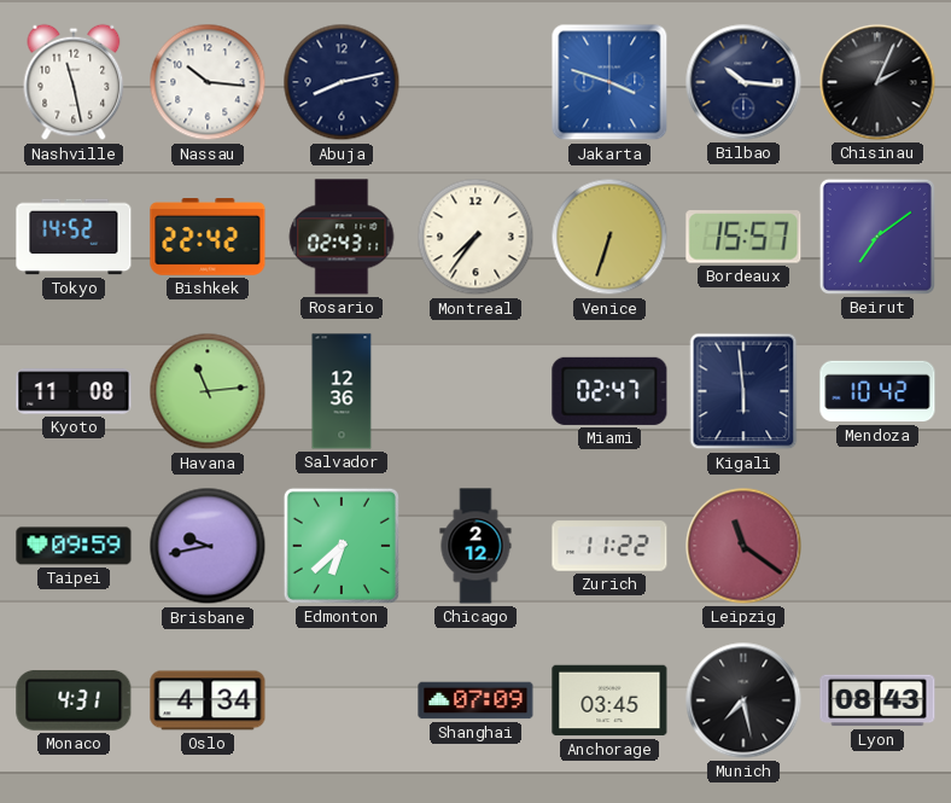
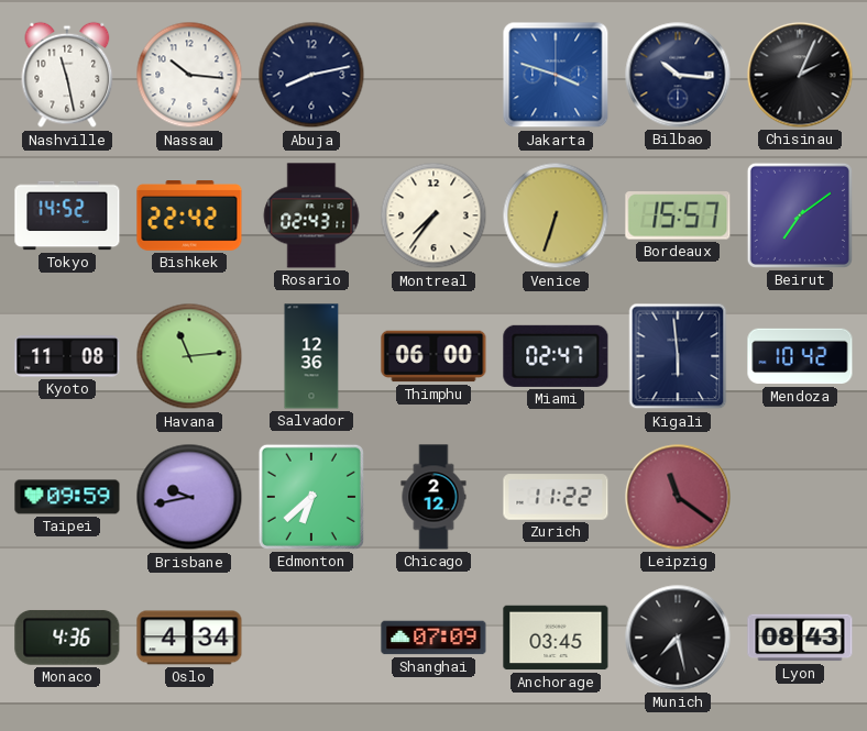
Thimphu: none -> 06:00
Monaco: 4:31 -> 4:36
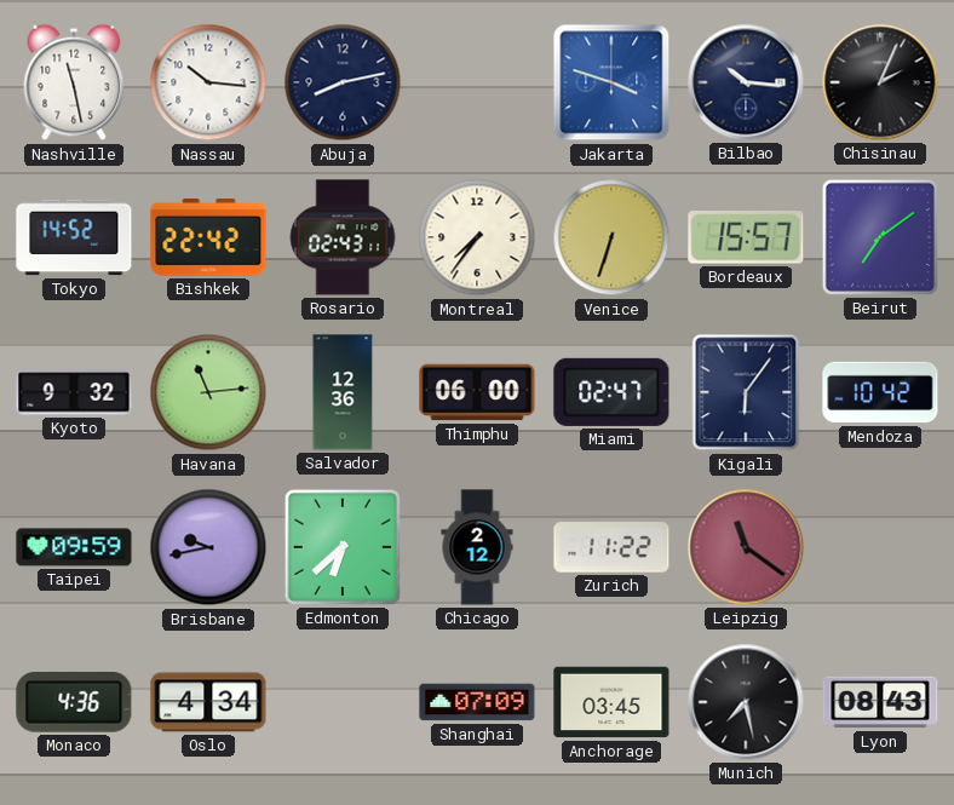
Kyoto: 11:08 -> 9:32
Kigali: 5:59 -> 6:06
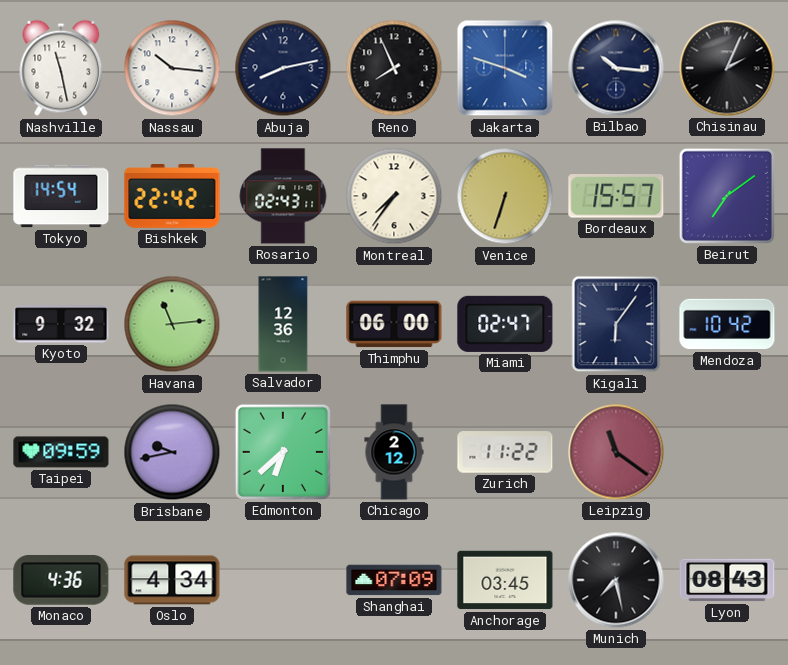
Reno: none -> 7:56
Tokyo: 14:52 -> 14:54
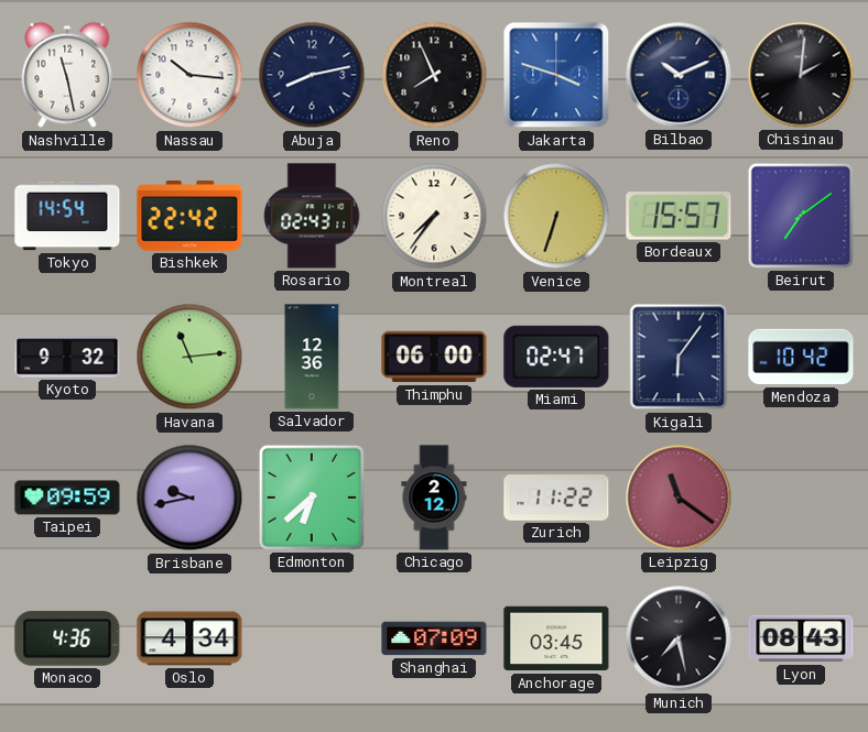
Bilbao: 10:16 -> 10:11
Chisinau: 2:04 -> 2:01
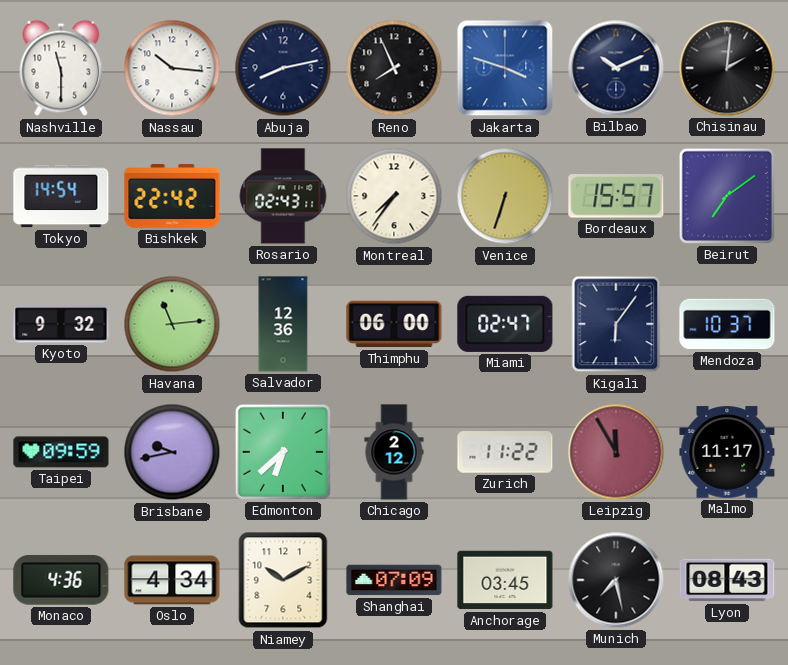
Nashville: 11:28 -> 11:30
Mendoza: 10:42 -> 10:37
Leipzig: 11:21 -> 11:55
Malmo: none -> 11:17
Niamey: none -> 10:10
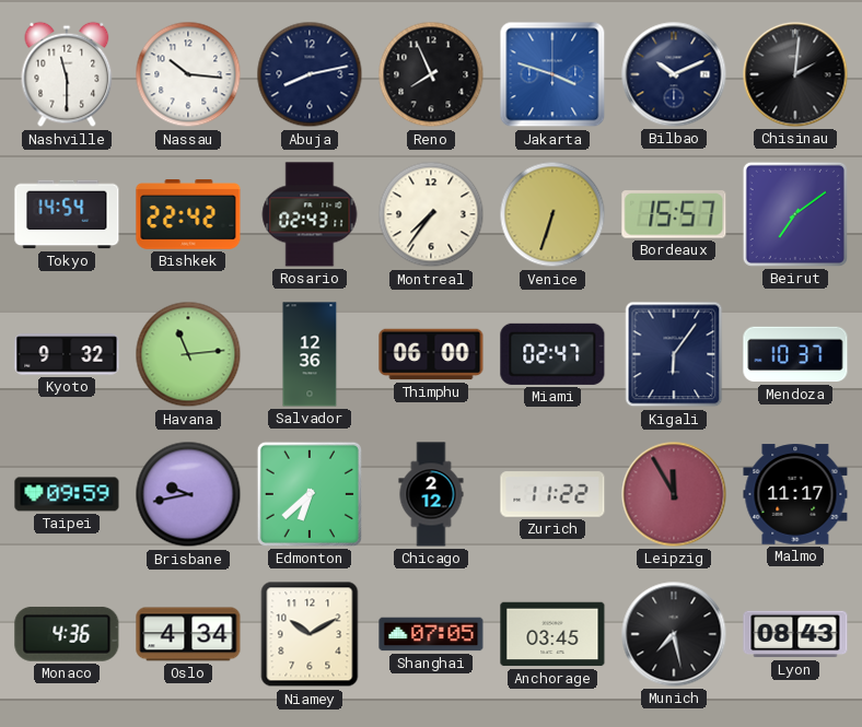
Shanghai: 07:09 -> 07:05
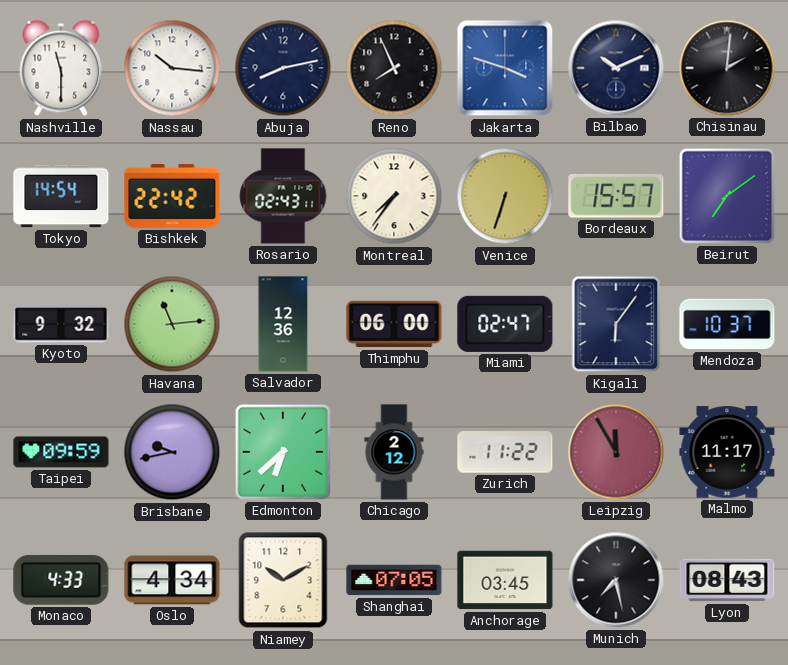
Monaco: 4:36 -> 4:33
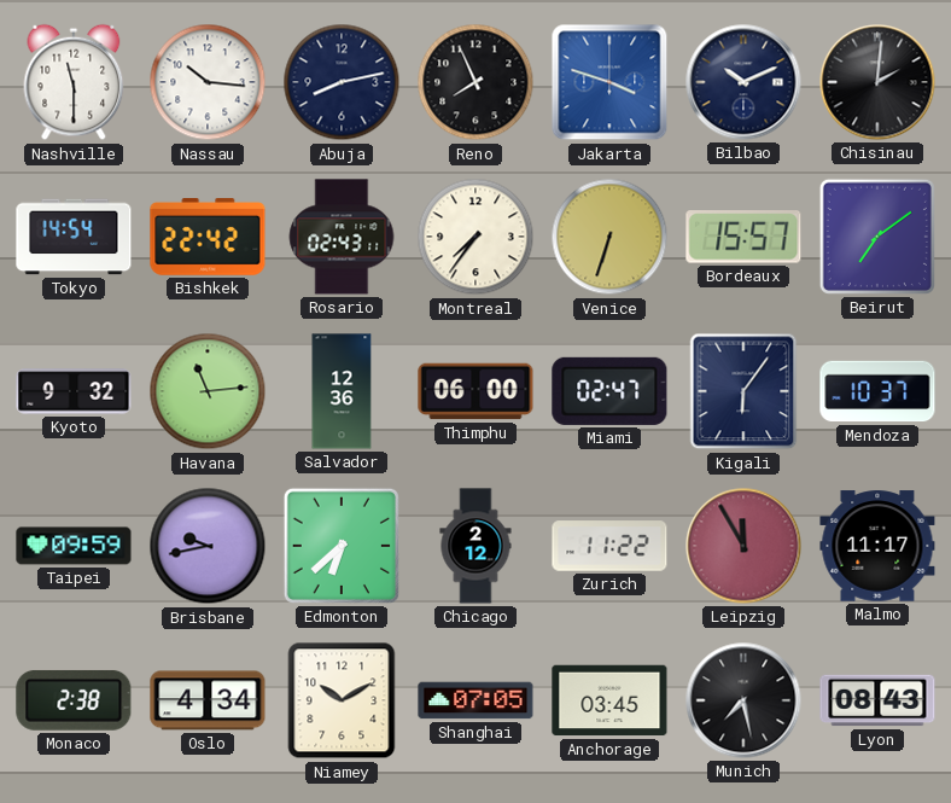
Monaco: 4:33 -> 2:38
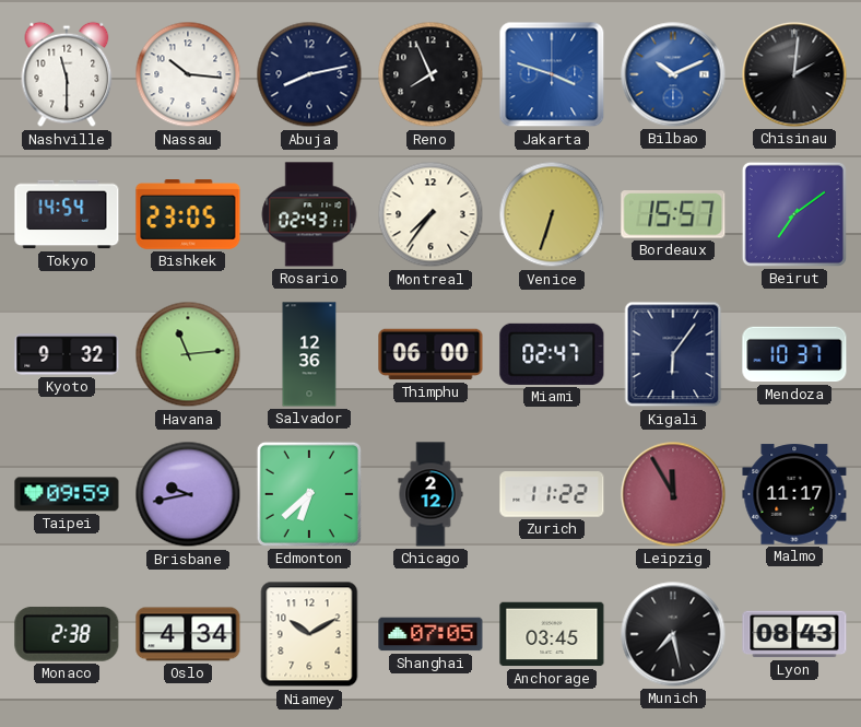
Bilbao dial: navy -> blue
Bishkek: 22:42 -> 23:05
